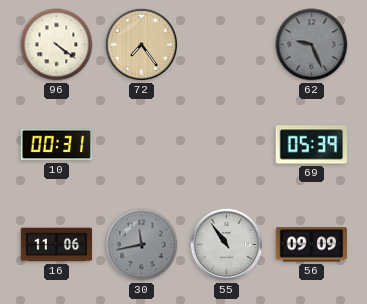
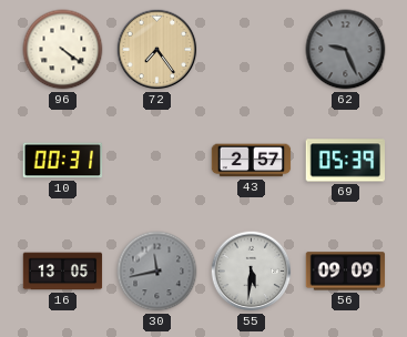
43: none -> 2:57
16: 11:06 -> 13:05
55: 10:54 -> 5:31
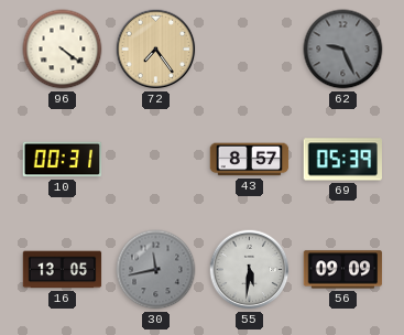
43: 2:57 -> 8:57
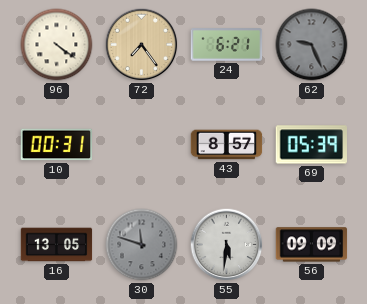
24: none -> 6:21
30: 11:43 -> 11:48
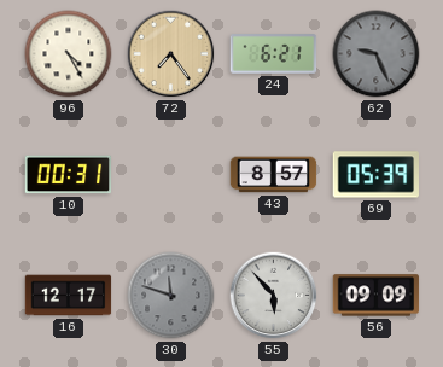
96: 4:21 -> 4:25
16: 13:05 -> 12:17
55: 5:31 -> 5:53
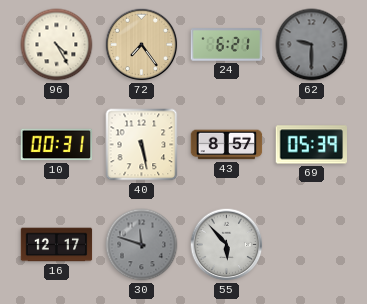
62: 9:26 -> 9:30
40: none -> 5:28
56: 09:09 -> none
